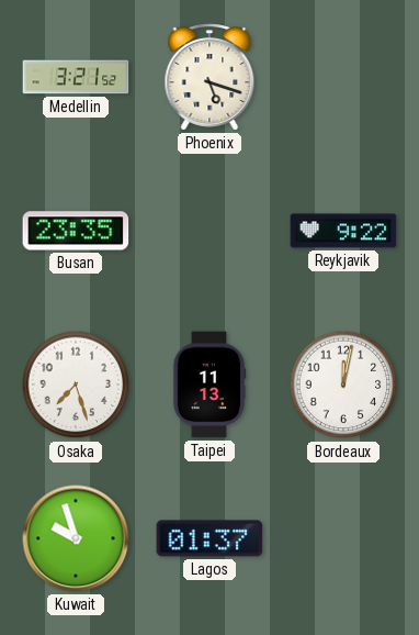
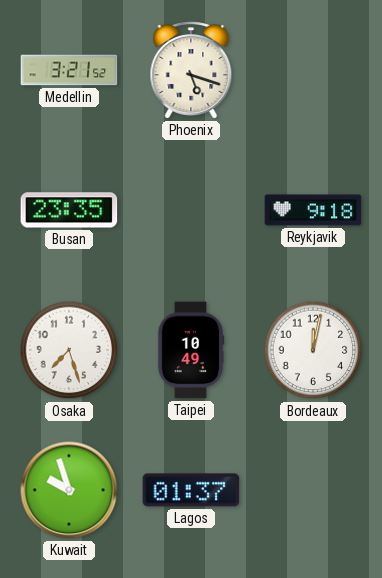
Reykjavik: 9:22 -> 9:18
Taipei: 11:13 -> 10:49
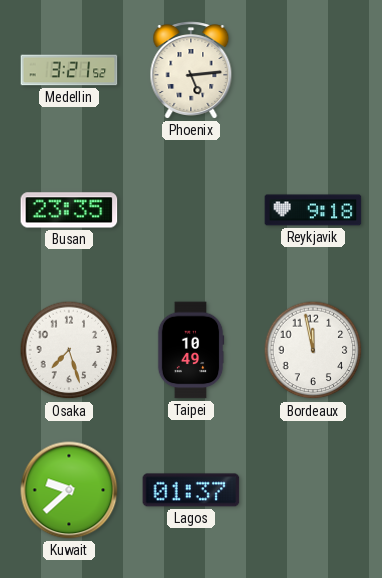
Phoenix: 5:18 -> 5:14
Bordeaux: 12:02 -> 11:58
Kuwait: 9:57 -> 9:38
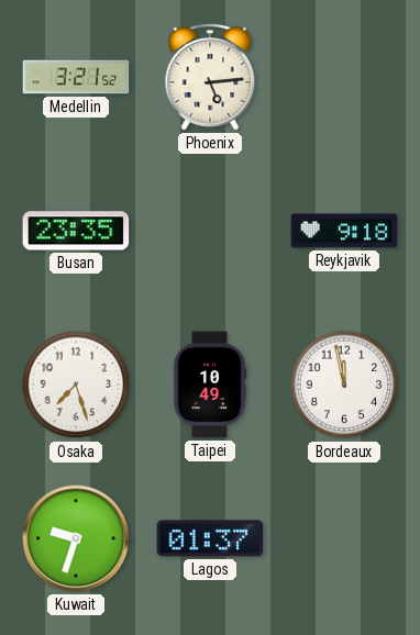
Kuwait: 9:38 -> 9:33
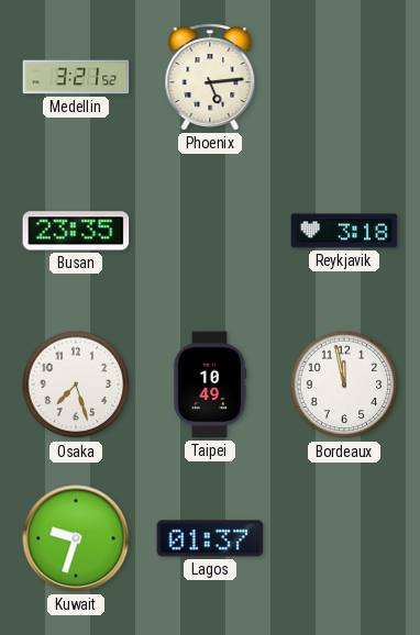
Reykjavik: 9:18 -> 3:18
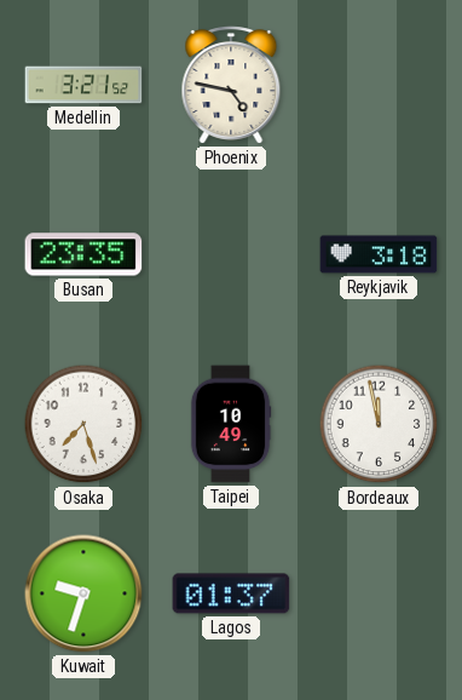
Phoenix: 5:14 -> 4:47
